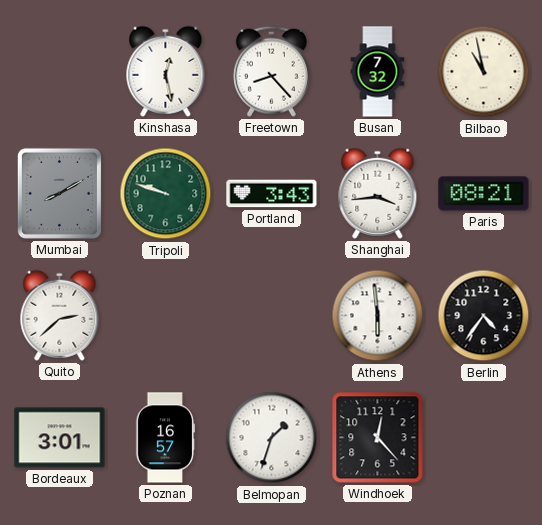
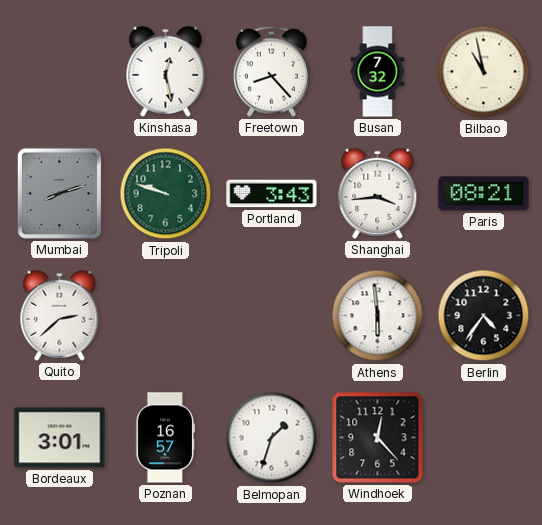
Mumbai: 8:10 -> 8:12
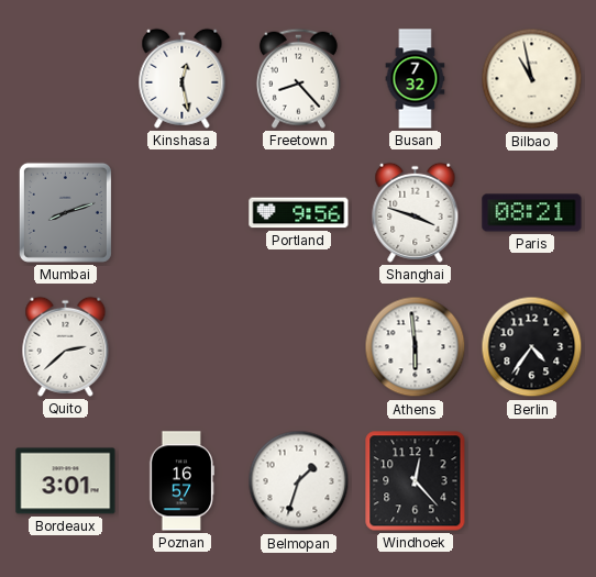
Tripoli: 9:48 -> none
Portland: 3:43 -> 9:56
Shanghai: 3:44 -> 3:48
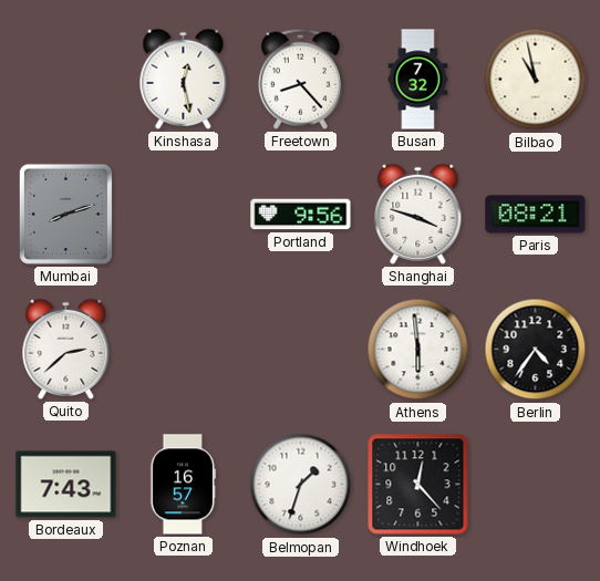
Bordeaux: 3:01 -> 7:43
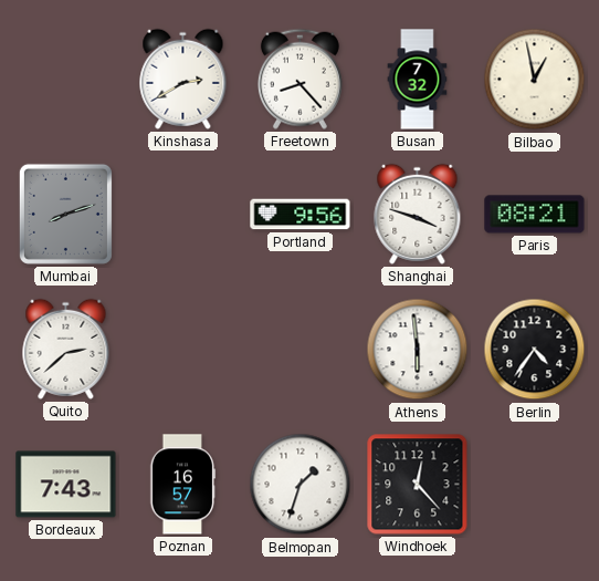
Kinshasa: 12:28 -> 2:40
Bilbao: 10:58 -> 12:58
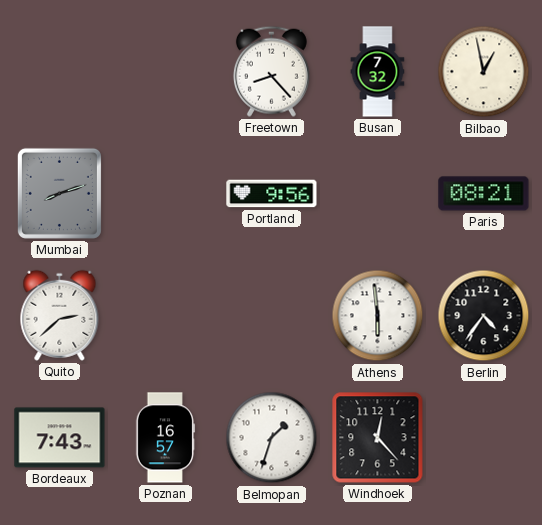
Kinshasa: 2:40 -> none
Shanghai: 3:48 -> none
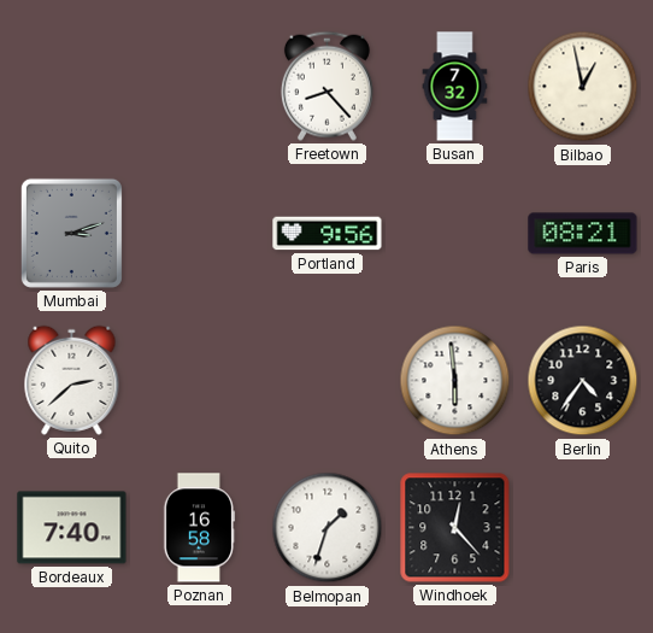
Mumbai: 8:12 -> 3:12
Bordeaux: 7:43 -> 7:40
Poznan: 16:57 -> 16:58
